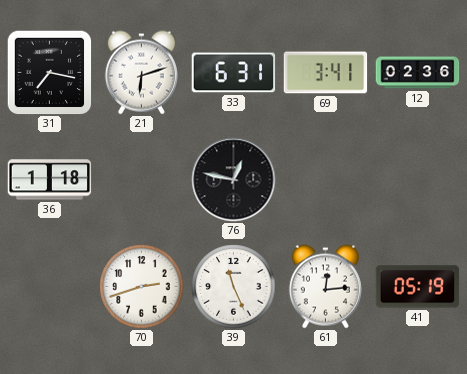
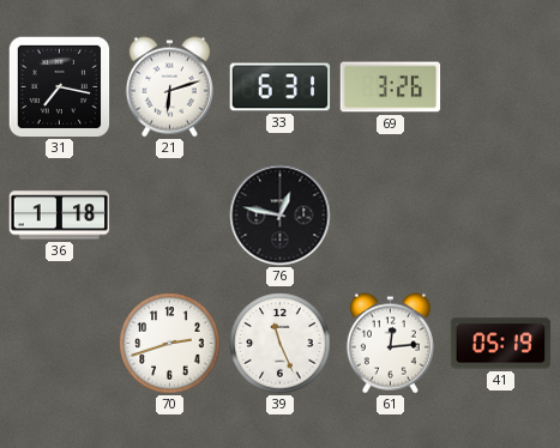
69: 3:41 -> 3:26
12: 02:36 -> none
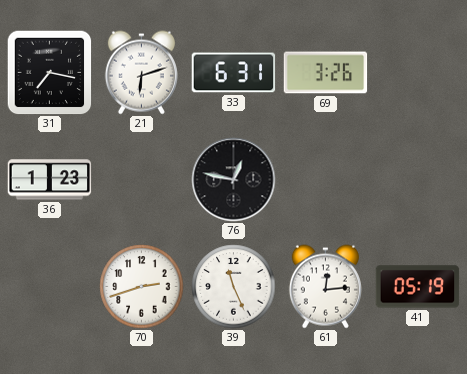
36: 1:18 -> 1:23
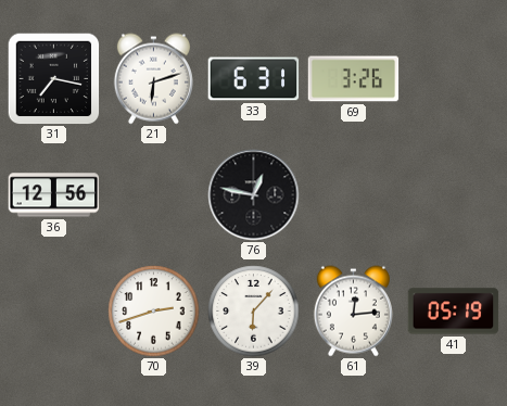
36: 1:23 -> 12:56
39: 11:26 -> 6:07
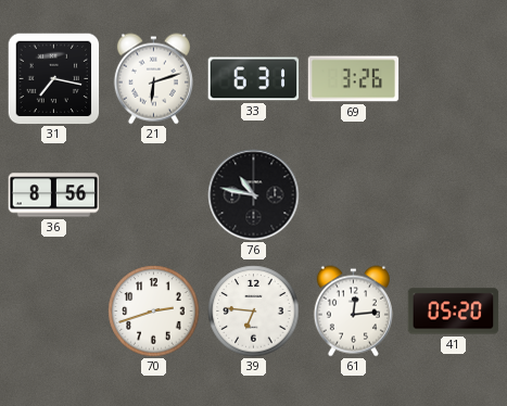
36: 12:56 -> 8:56
76: 12:47 -> 10:47
39: 6:07 -> 6:46
41: 05:19 -> 05:20
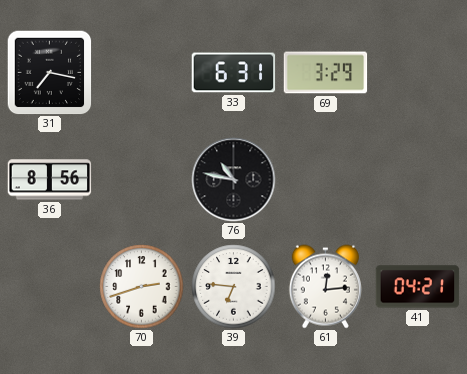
21: 6:12 -> none
69: 3:26 -> 3:29
41: 05:20 -> 04:21
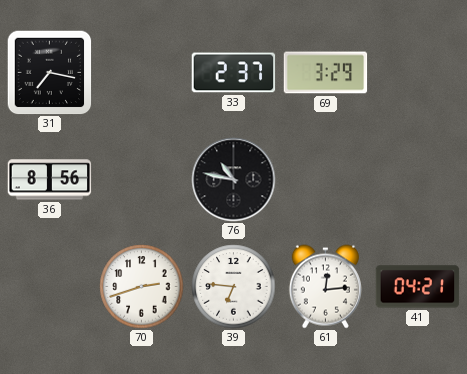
33: 6:31 -> 2:37
